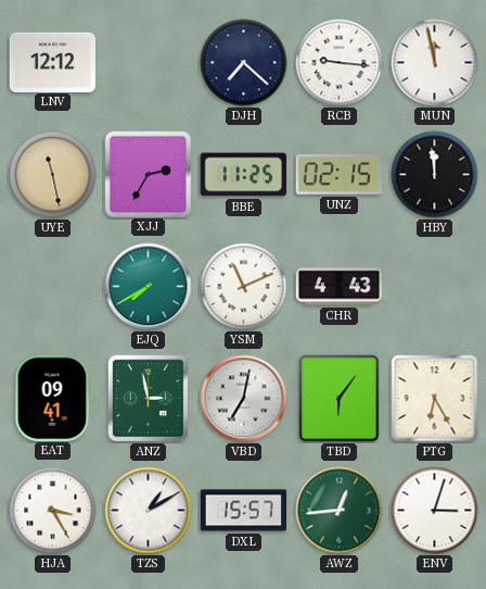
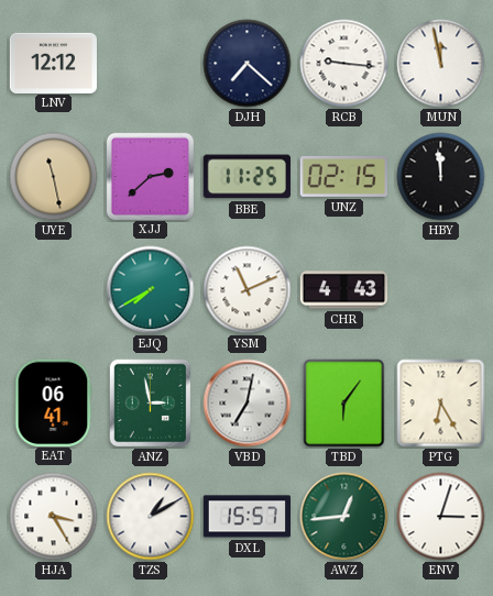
XJJ: 2:35 -> 2:38
EAT: 09:41 -> 06:41
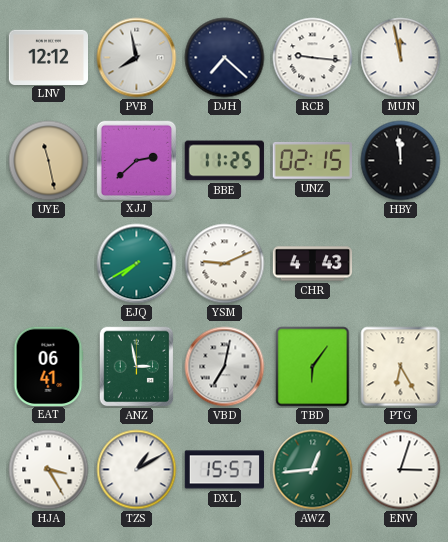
PVB: none -> 7:58
YSM: 11:11 -> 9:11
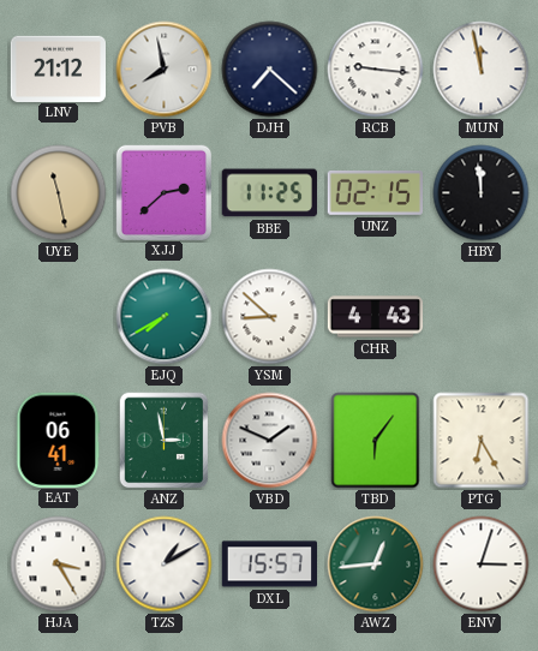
LNV: 12:12 -> 21:12
YSM: 9:11 -> 8:52
VBD: 7:02 -> 1:49
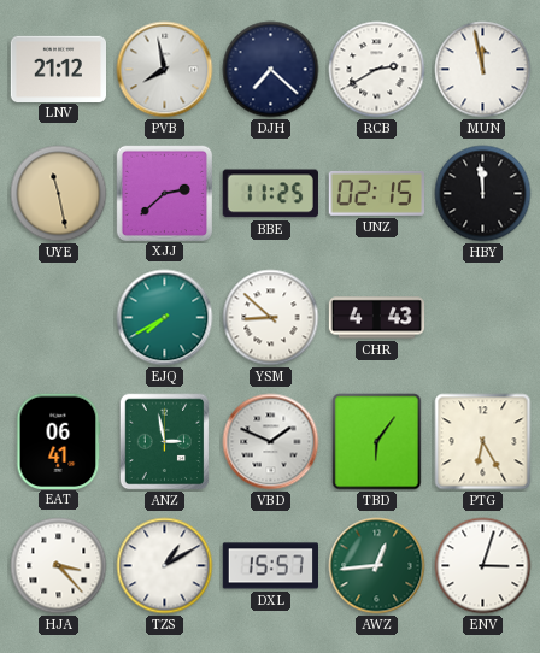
RCB: 9:16 -> 2:40
HJA: 3:25 -> 3:23
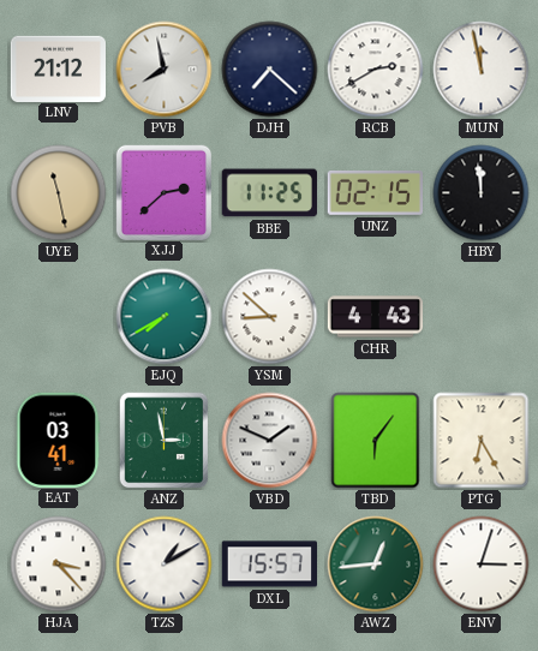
EAT: 06:41 -> 03:41
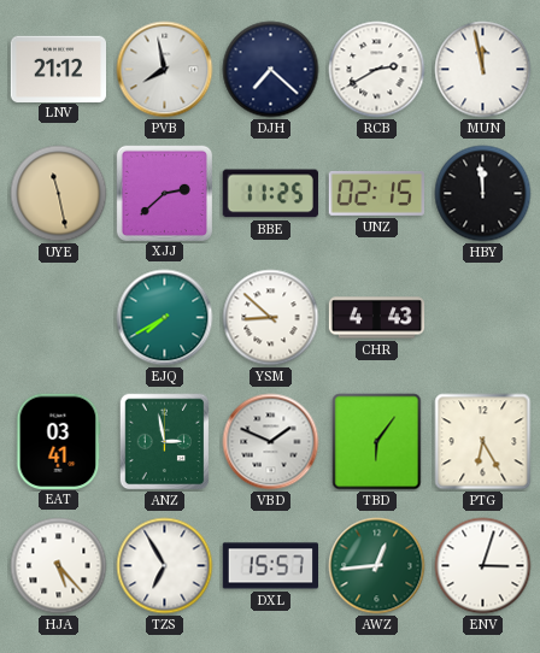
HJA: 3:23 -> 5:23
TZS: 1:10 -> 6:55
